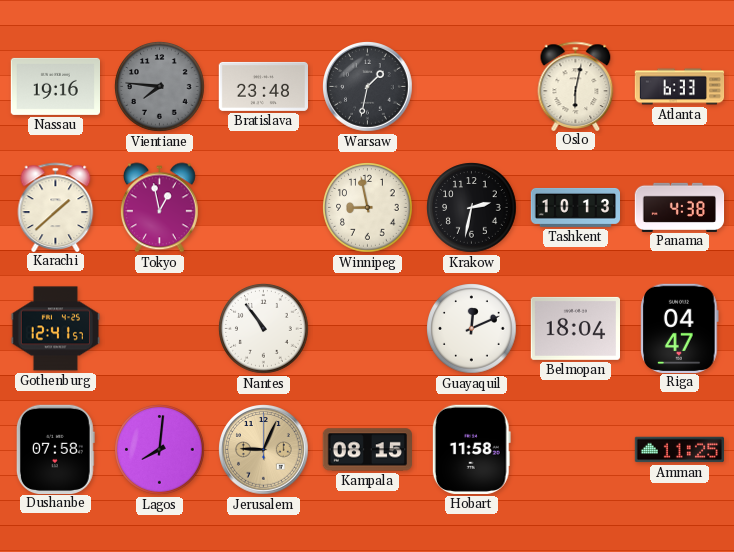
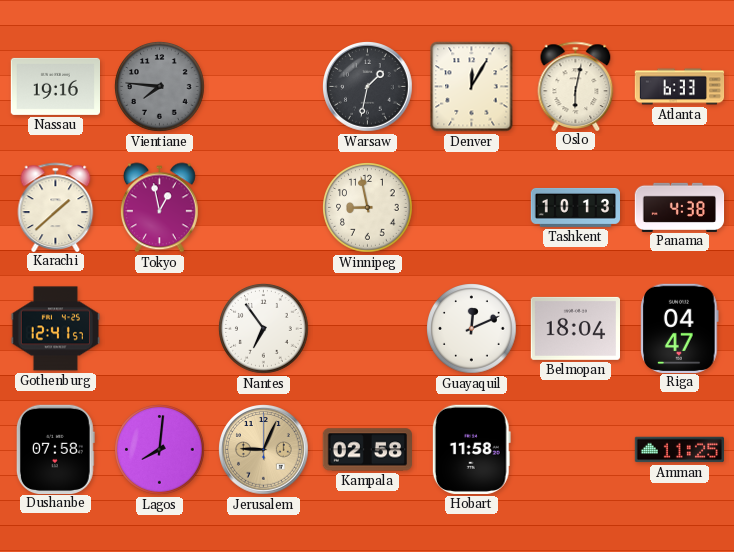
Bratislava: 23:48 -> none
Denver: none -> 12:05
Krakow: 2:32 -> none
Nantes: 10:54 -> 6:54
Kampala: 08:15 -> 02:58
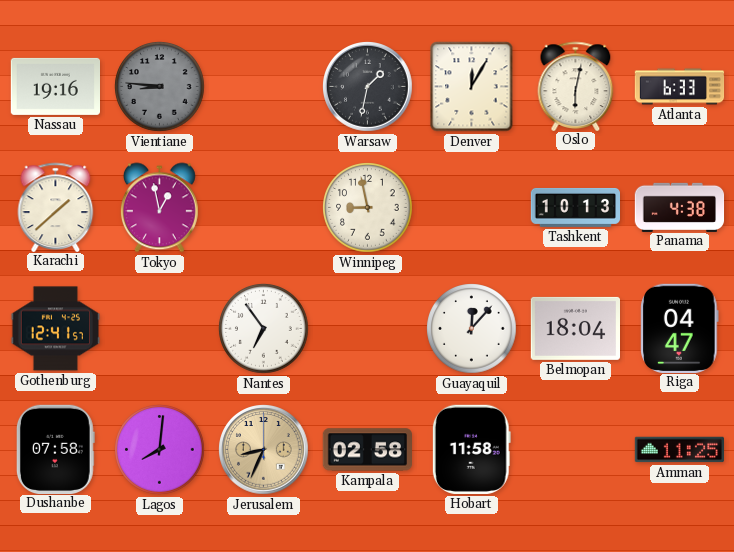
Vientiane: 7:46 -> 8:46
Guayaquil: 12:11 -> 12:07
Jerusalem: 9:04 -> 8:34
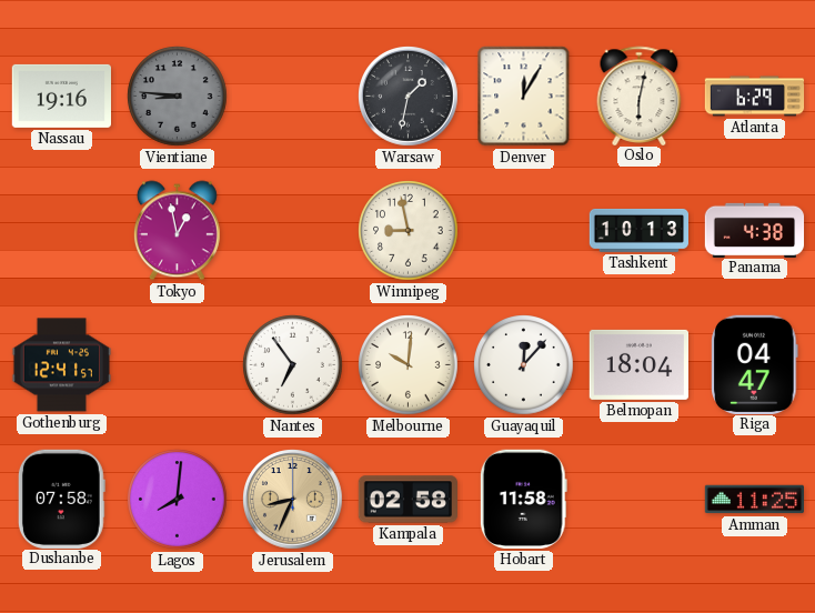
Atlanta: 6:33 -> 6:29
Karachi: 1:38 -> none
Melbourne: none -> 10:01
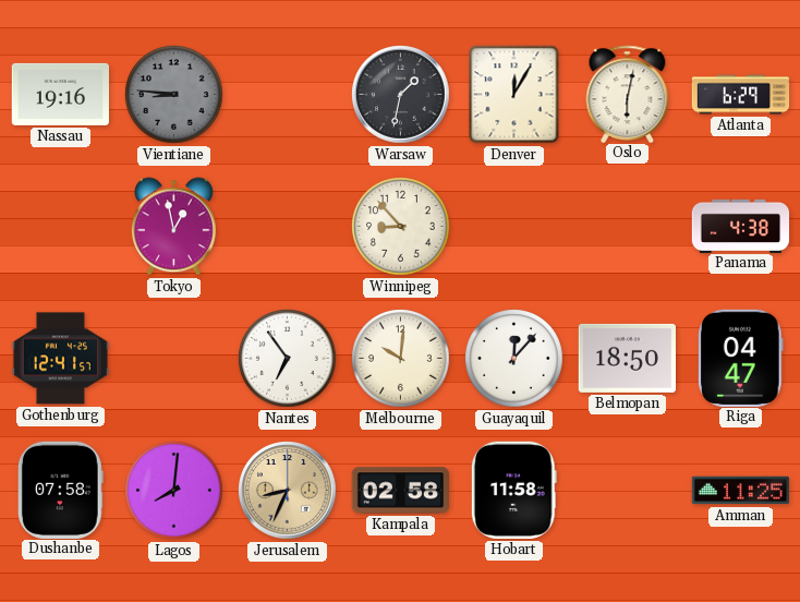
Winnipeg: 8:58 -> 8:53
Tashkent: 10:13 -> none
Belmopan: 18:04 -> 18:50
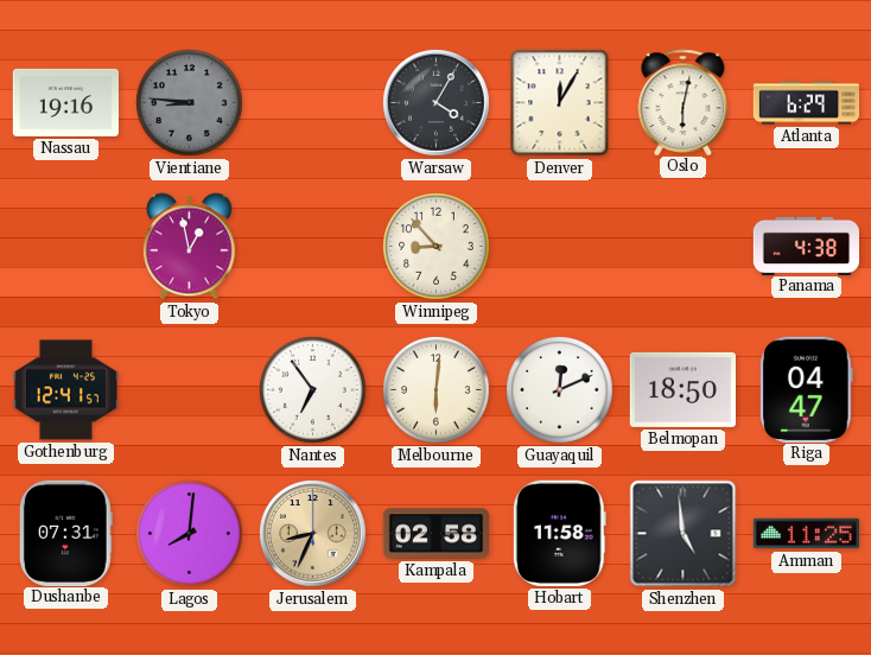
Warsaw: 1:32 -> 4:05
Melbourne: 10:01 -> 6:01
Guayaquil: 12:07 -> 12:11
Dushanbe: 07:58 -> 07:31
Shenzhen: none -> 4:59
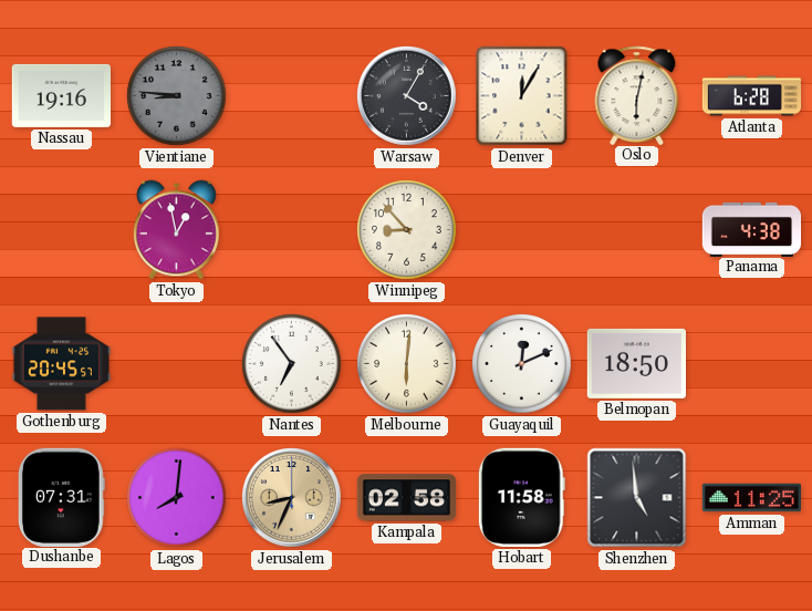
Atlanta: 6:29 -> 6:28
Gothenburg: 12:41 -> 20:45
Riga: 04:47 -> none
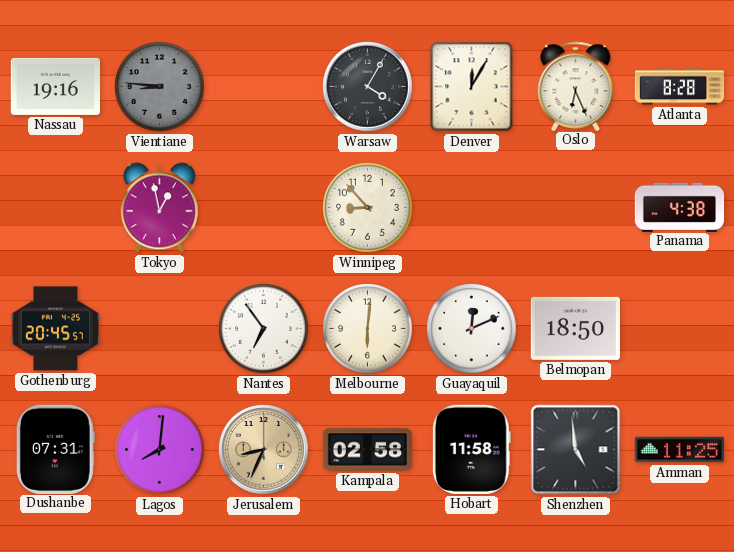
Oslo: 6:02 -> 6:26
Atlanta: 6:28 -> 8:28
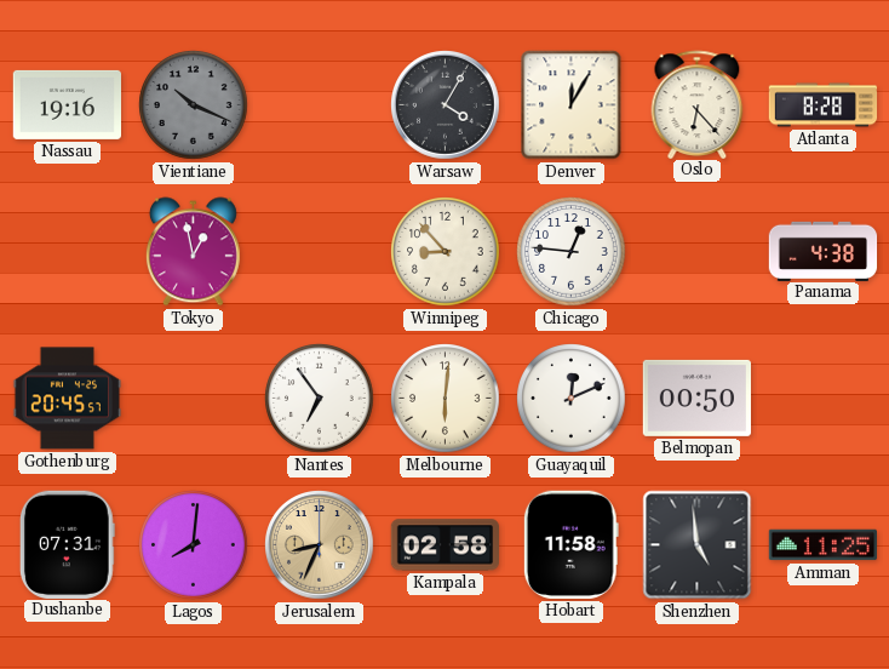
Vientiane: 8:46 -> 10:19
Oslo: 6:26 -> 6:23
Chicago: none -> 12:46
Belmopan: 18:50 -> 00:50
